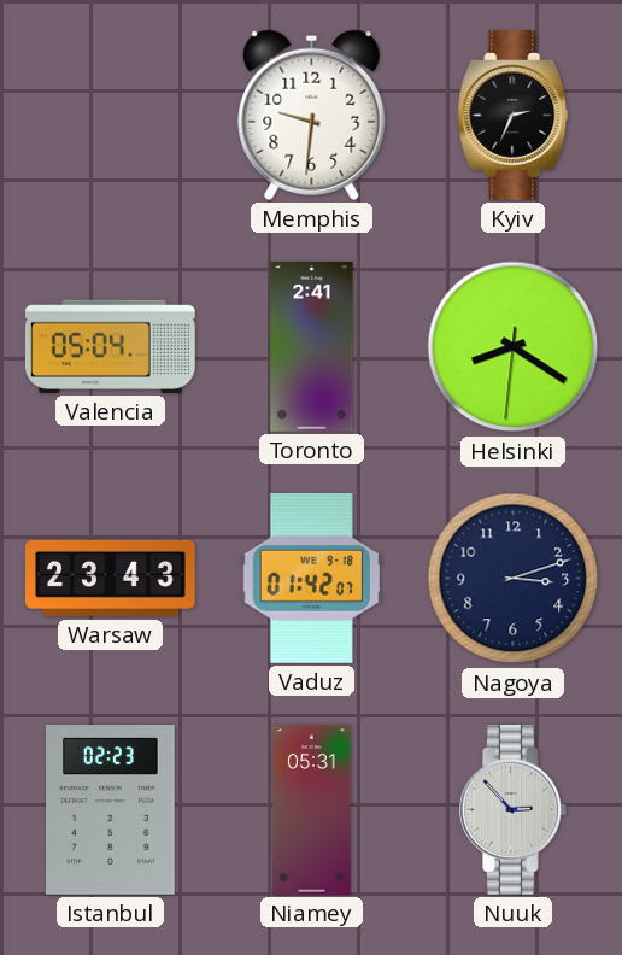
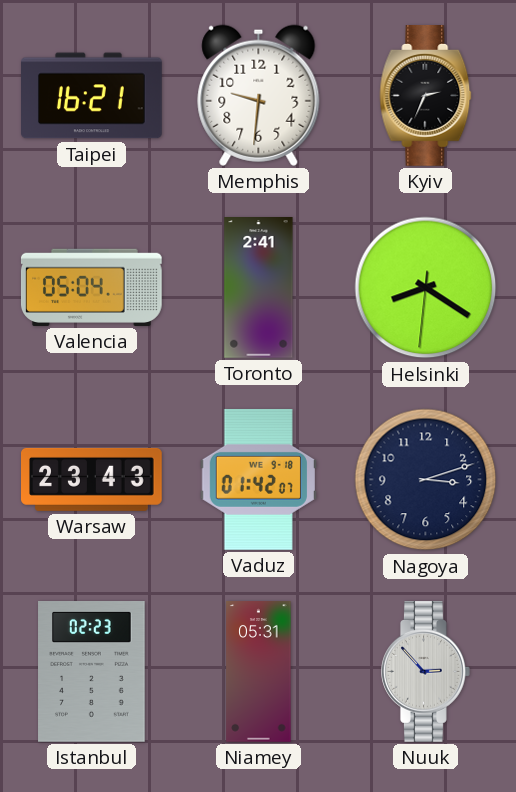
Taipei: none -> 16:21
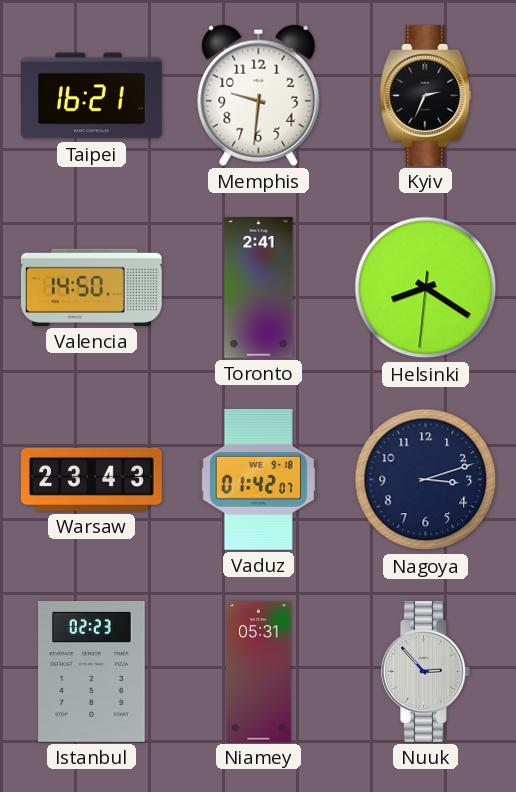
Valencia: 05:04 -> 14:50
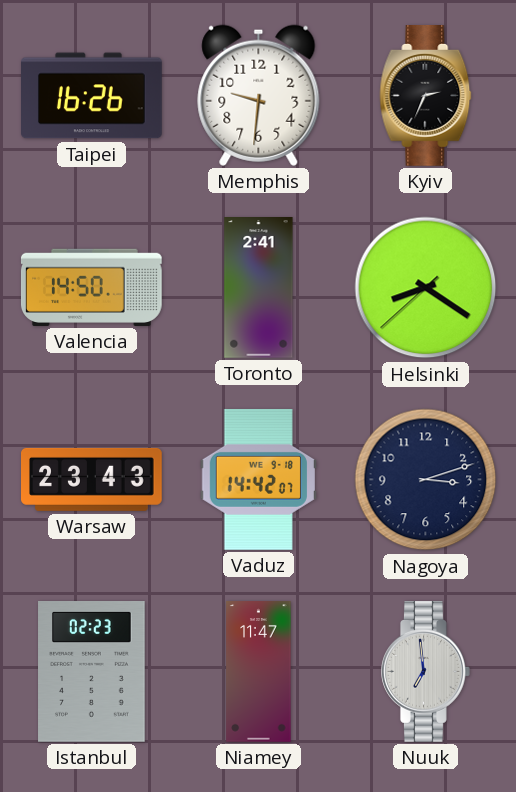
Taipei: 16:21 -> 16:26
Helsinki: 8:20:31 -> 8:20:38
Vaduz: 01:42 -> 14:42
Niamey: 05:31 -> 11:47
Nuuk: 2:53 -> 6:59
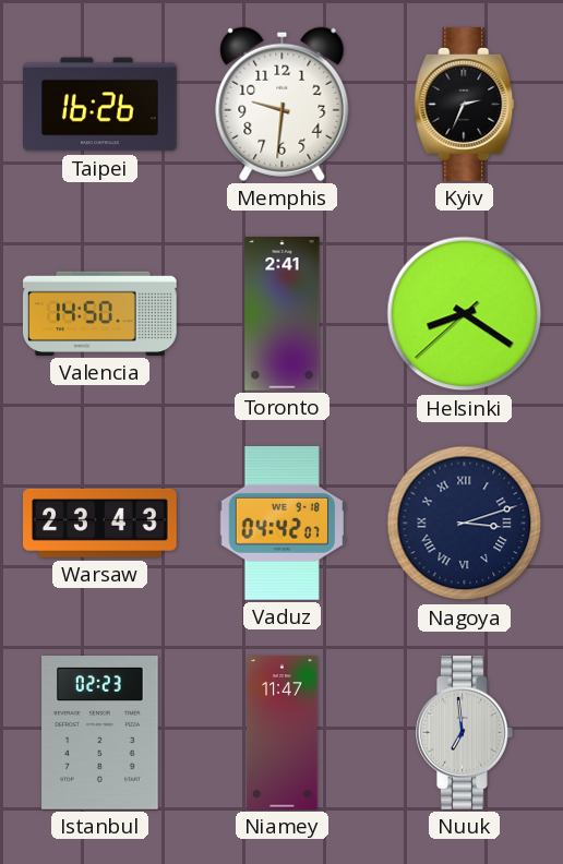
Vaduz: 14:42 -> 04:42
Nagoya numerals: Arabic -> Roman
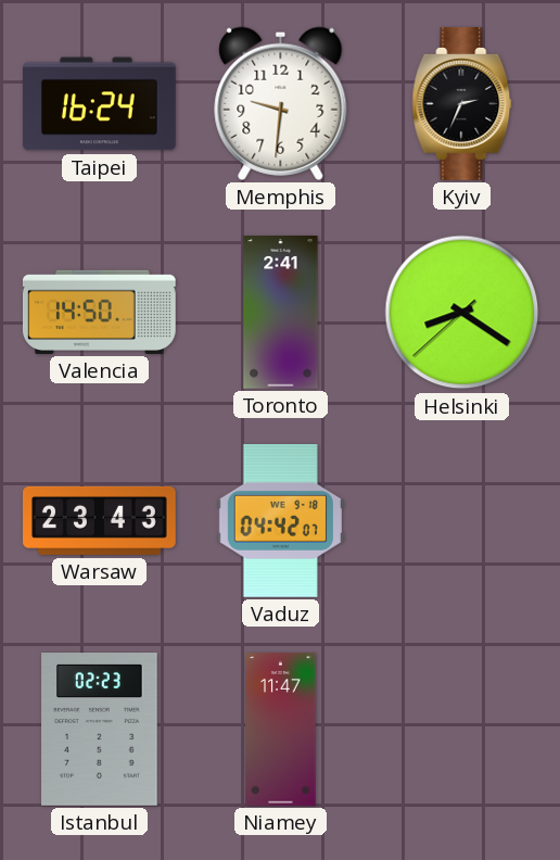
Taipei: 16:26 -> 16:24
Nagoya: 3:12 -> none
Nuuk: 6:59 -> none
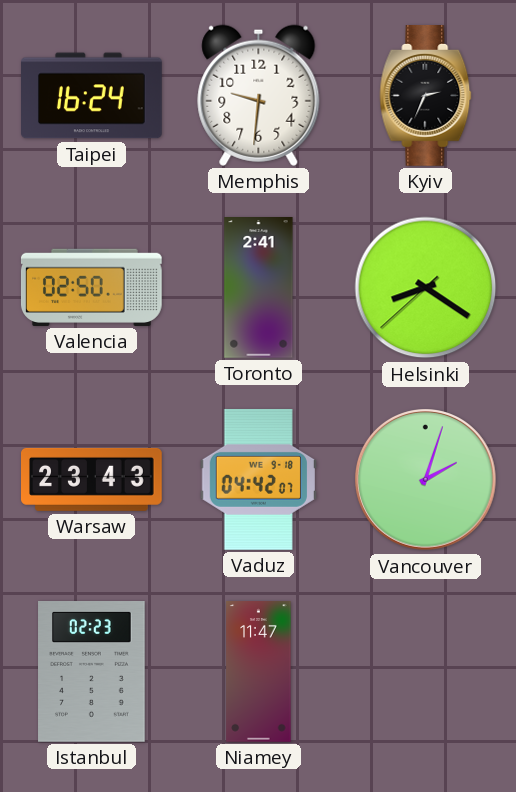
Valencia: 14:50 -> 02:50
Vancouver: none -> 2:03
